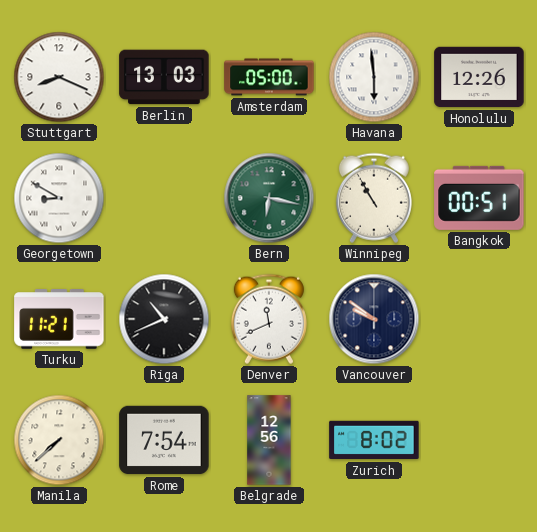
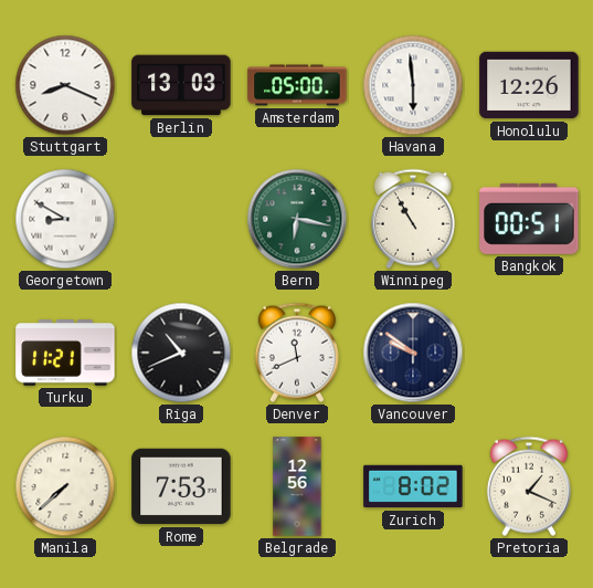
Rome: 7:54 -> 7:53
Pretoria: none -> 1:19
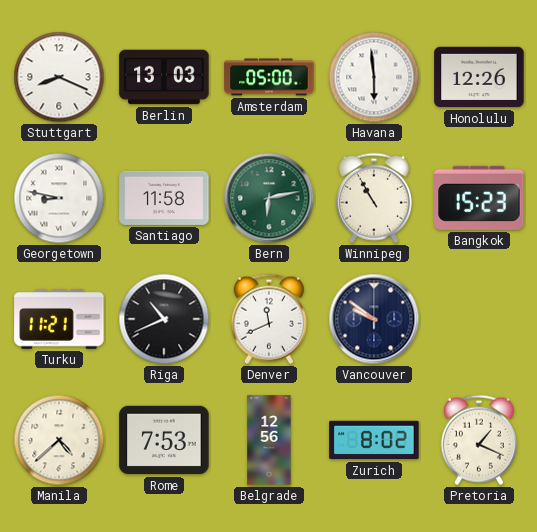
Georgetown: 8:50 -> 8:47
Santiago: none -> 11:58
Bern: 6:17 -> 6:13
Bangkok: 00:51 -> 15:23
Manila: 7:38 -> 4:38
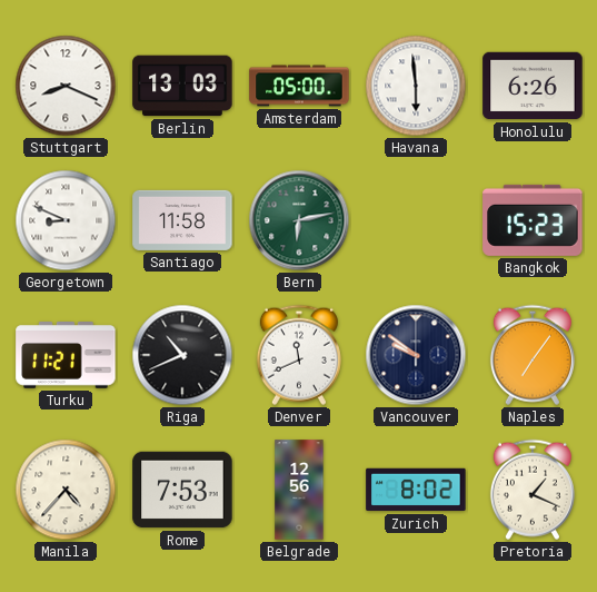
Honolulu: 12:26 -> 6:26
Georgetown: 8:47 -> 8:49
Winnipeg: 10:55 -> none
Naples: none -> 7:06
Manila: 4:38 -> 4:37
